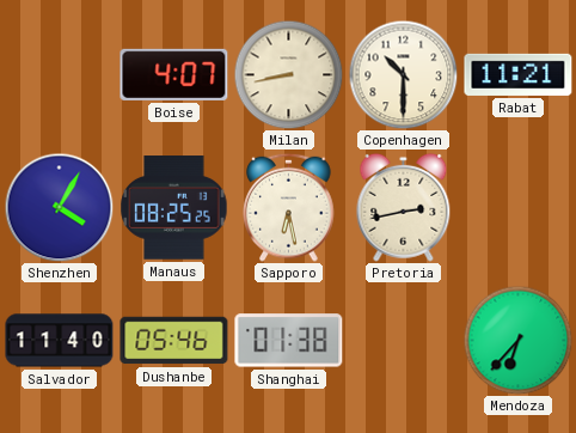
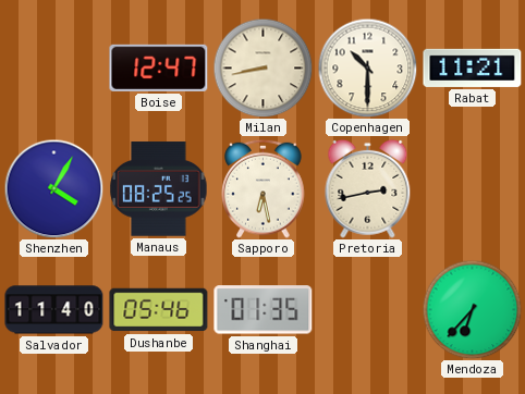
Boise: 4:07 -> 12:47
Shanghai: 01:38 -> 01:35
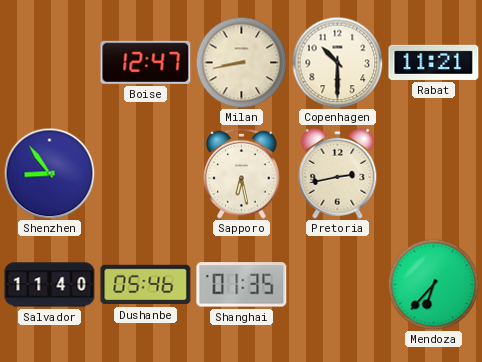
Shenzhen: 4:05 -> 8:54
Manaus: 08:25 -> none
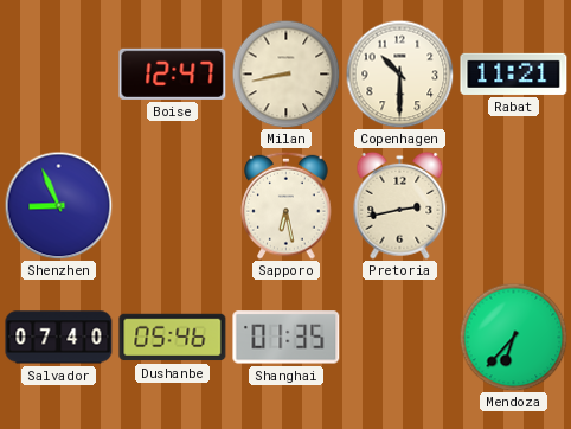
Shenzhen: 8:54 -> 8:56
Salvador: 11:40 -> 07:40
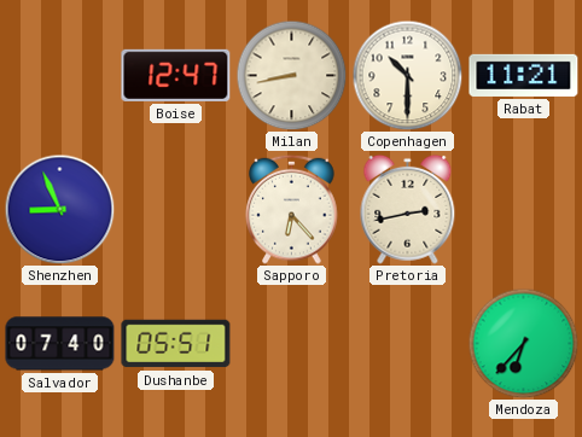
Sapporo: 6:28 -> 6:23
Dushanbe: 05:46 -> 05:51
Shanghai: 01:35 -> none
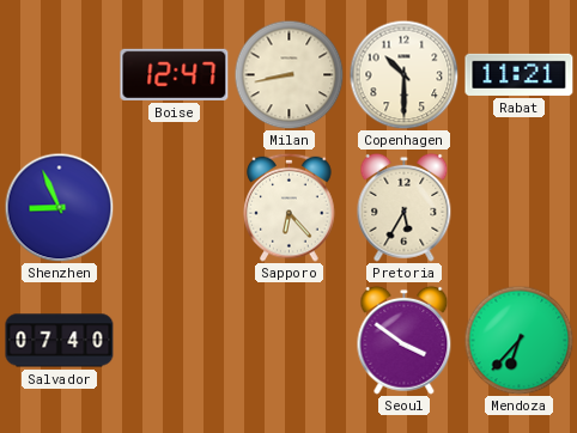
Pretoria: 2:43 -> 5:35
Dushanbe: 05:51 -> none
Seoul: none -> 3:51
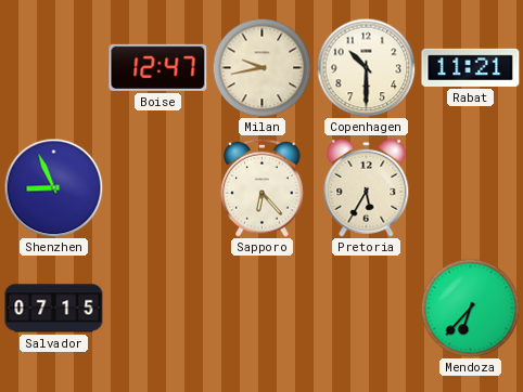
Milan: 8:43 -> 9:43
Salvador: 07:40 -> 07:15
Seoul: 3:51 -> none
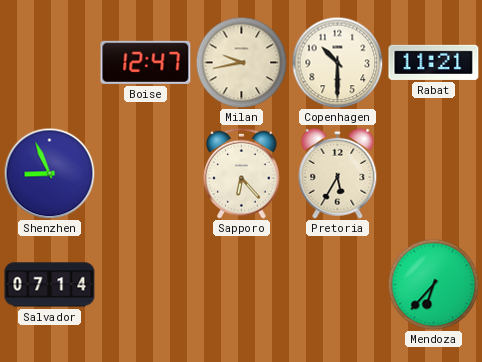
Salvador: 07:15 -> 07:14
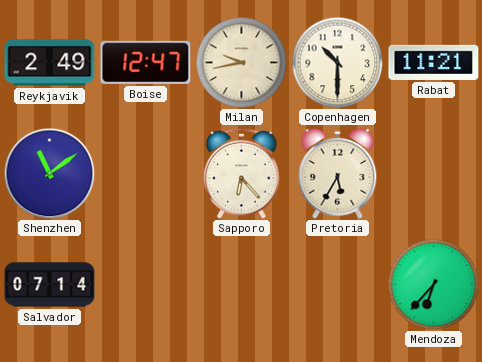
Reykjavik: none -> 2:49
Shenzhen: 8:56 -> 11:09
